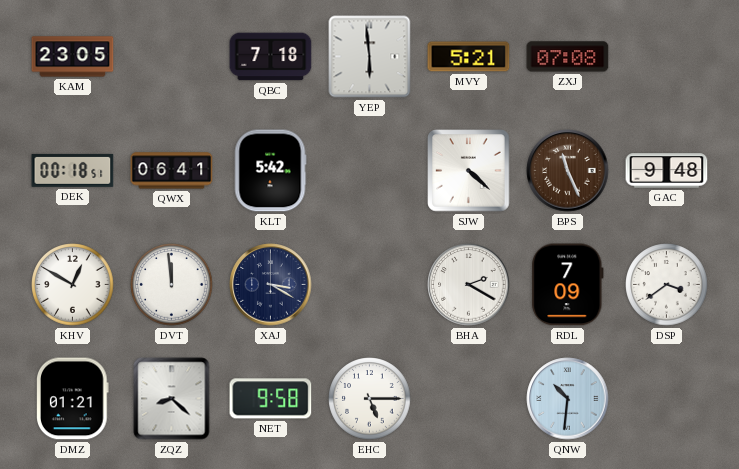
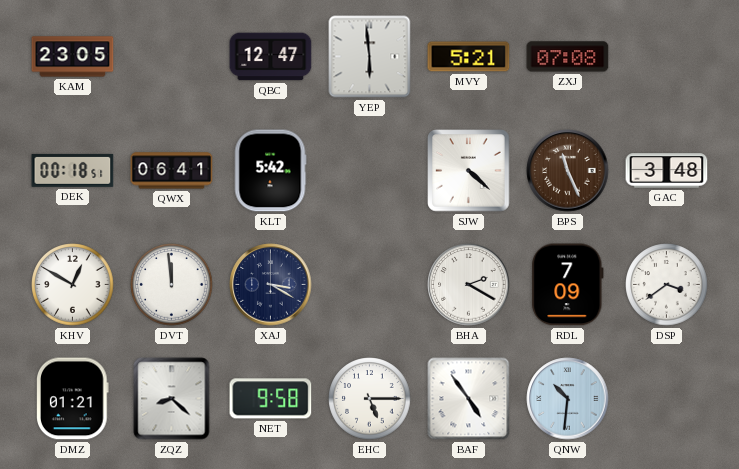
QBC: 7:18 -> 12:47
GAC: 9:48 -> 3:48
BAF: none -> 4:54
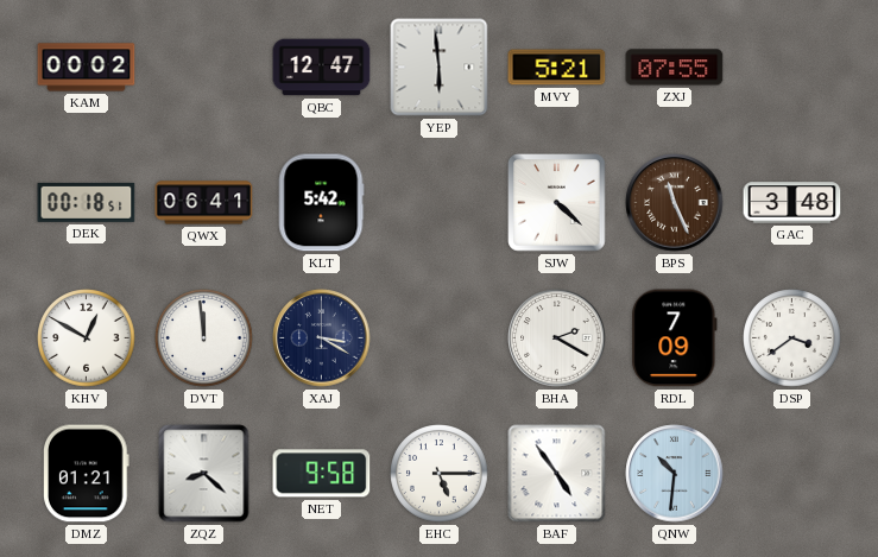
KAM: 23:05 -> 00:02
ZXJ: 07:08 -> 07:55
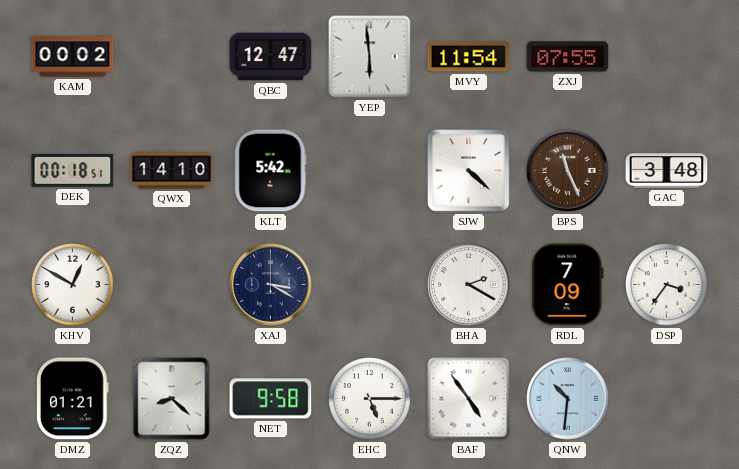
MVY: 5:21 -> 11:54
QWX: 06:41 -> 14:10
DVT: 11:59 -> none
DSP: 3:39 -> 3:36
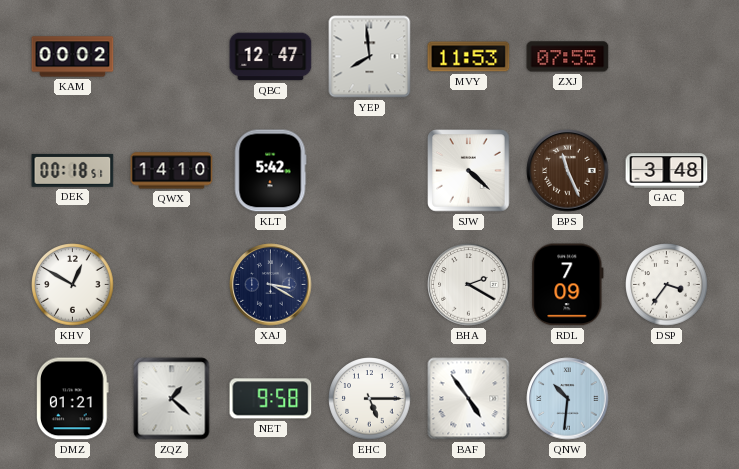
YEP: 5:59 -> 7:59
MVY: 11:54 -> 11:53
ZQZ: 8:22 -> 1:22
